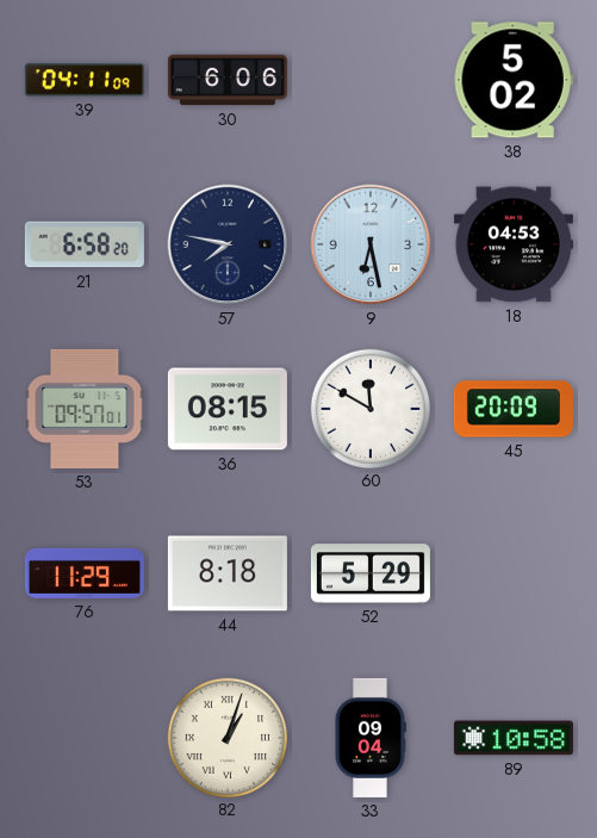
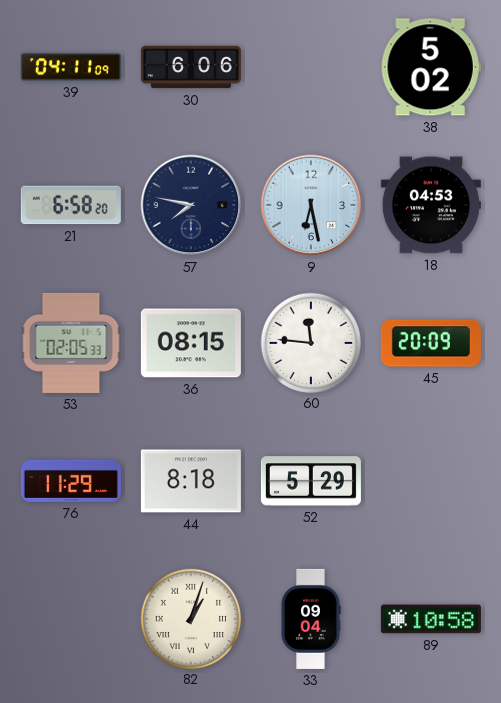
53: 09:57 -> 02:05
60: 11:50 -> 11:46
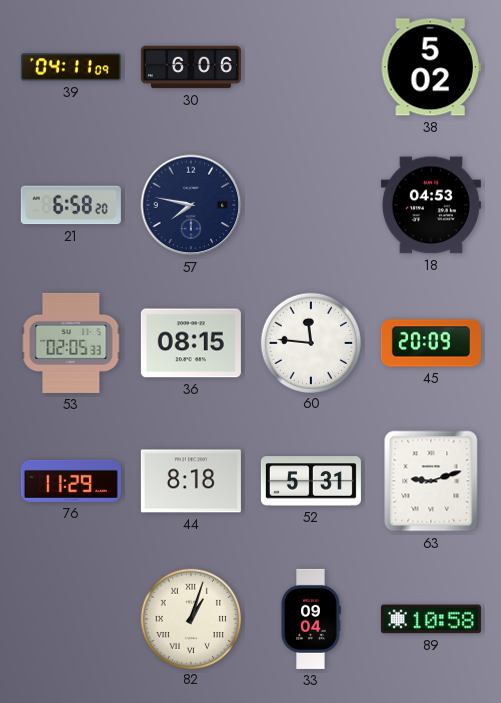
9: 6:28 -> none
52: 5:29 -> 5:31
63: none -> 9:12
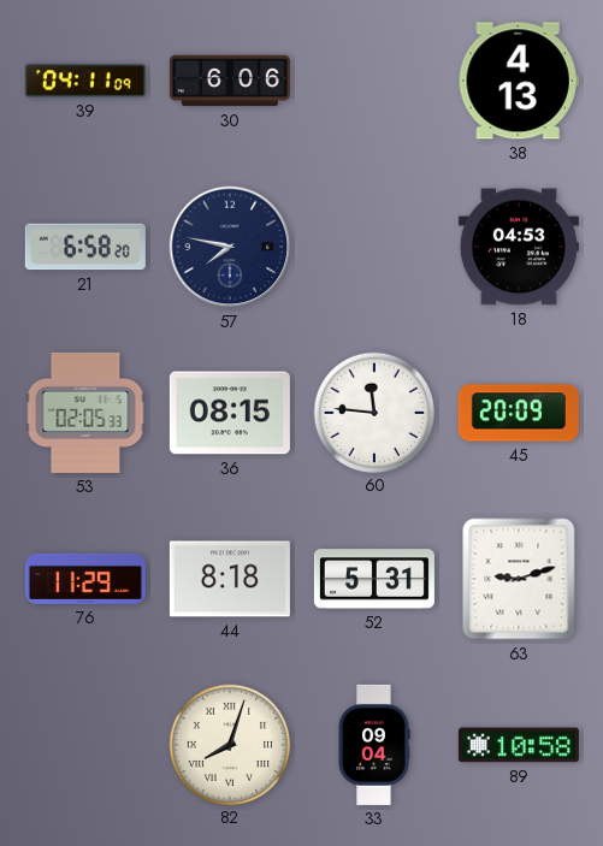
38: 5:02 -> 4:13
82: 1:03 -> 8:03
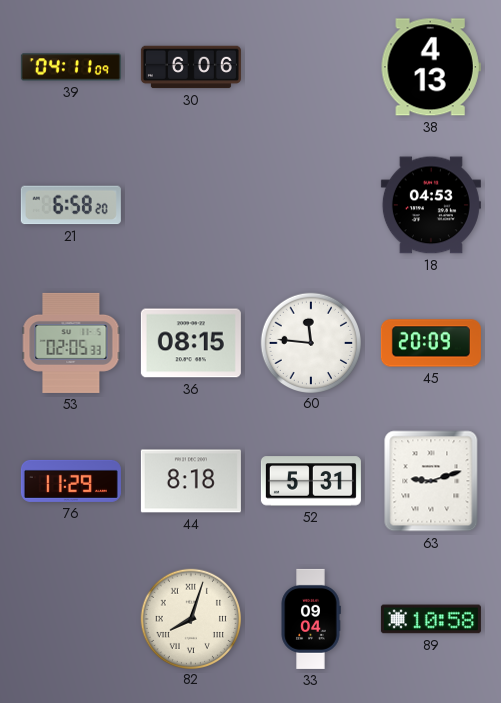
57: 7:47 -> none
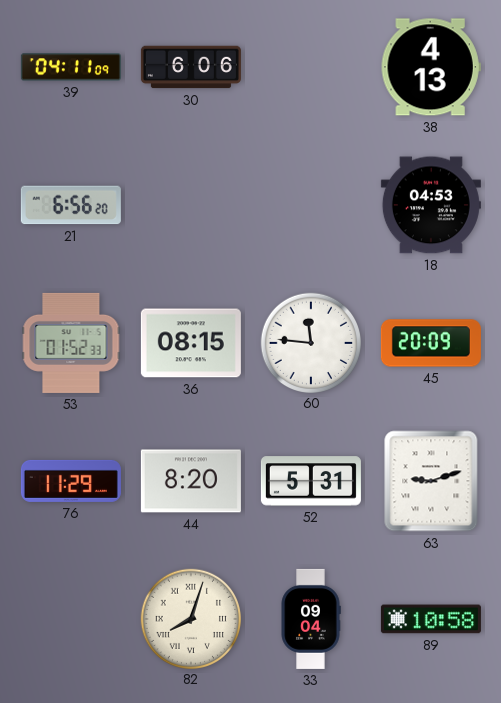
21: 6:58 -> 6:56
53: 02:05 -> 01:52
44: 8:18 -> 8:20
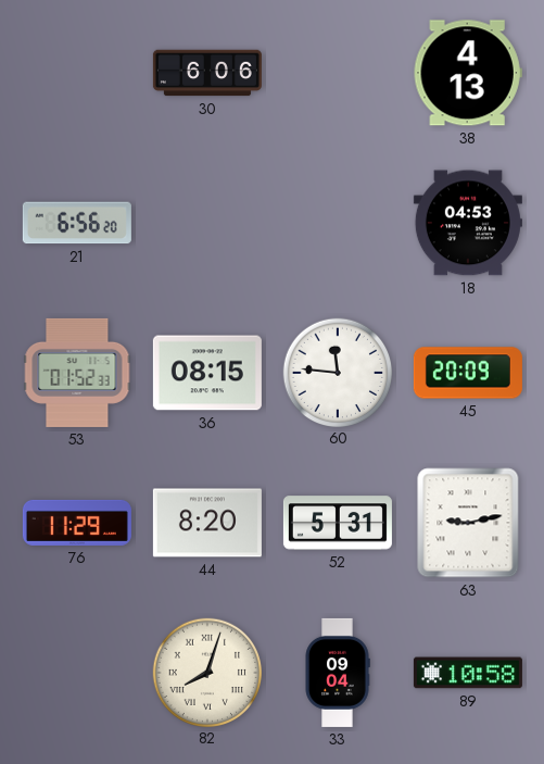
39: 04:11 -> none
63: 9:12 -> 9:13
